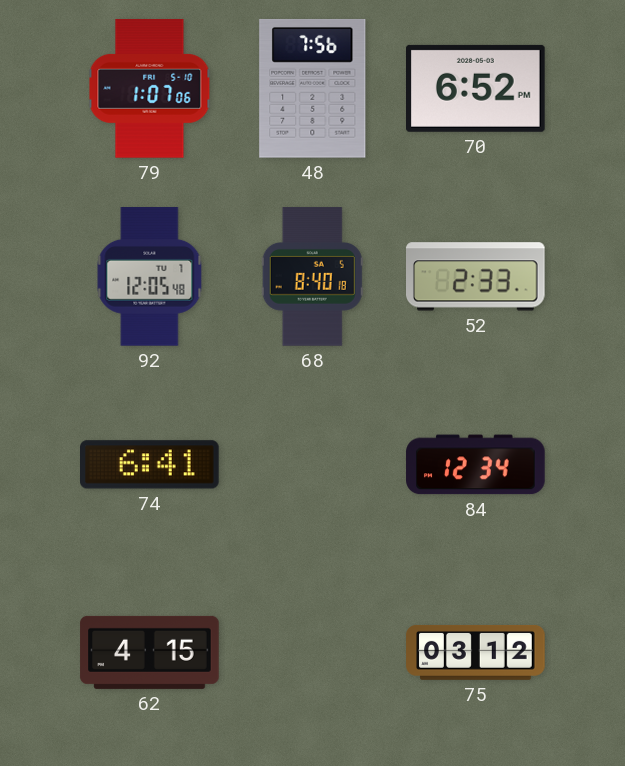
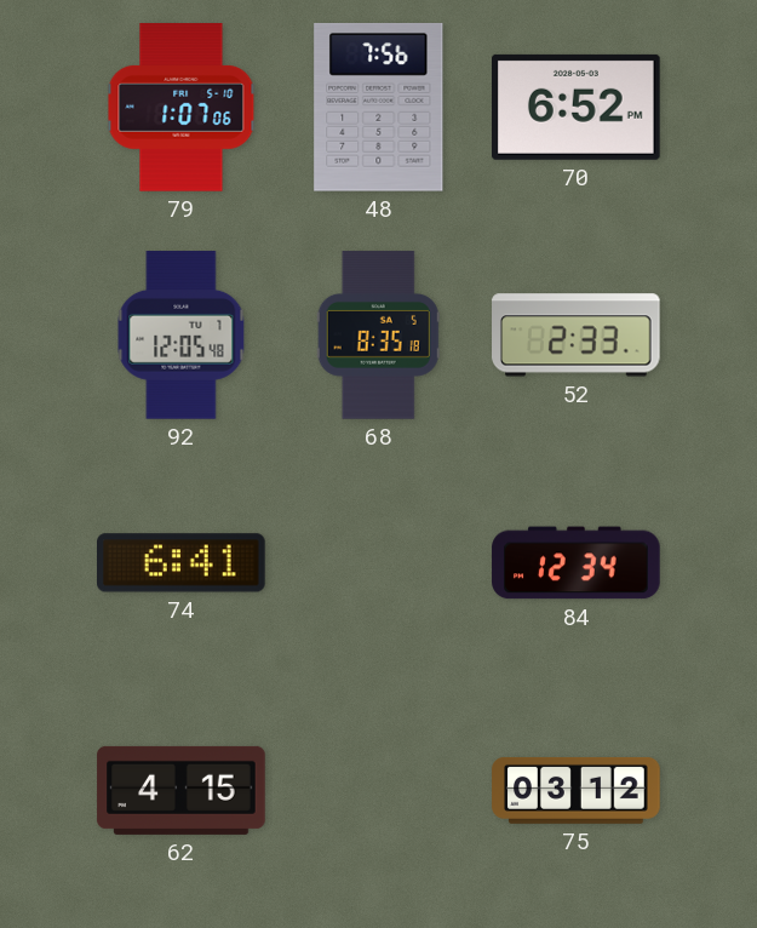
68: 8:40 -> 8:35
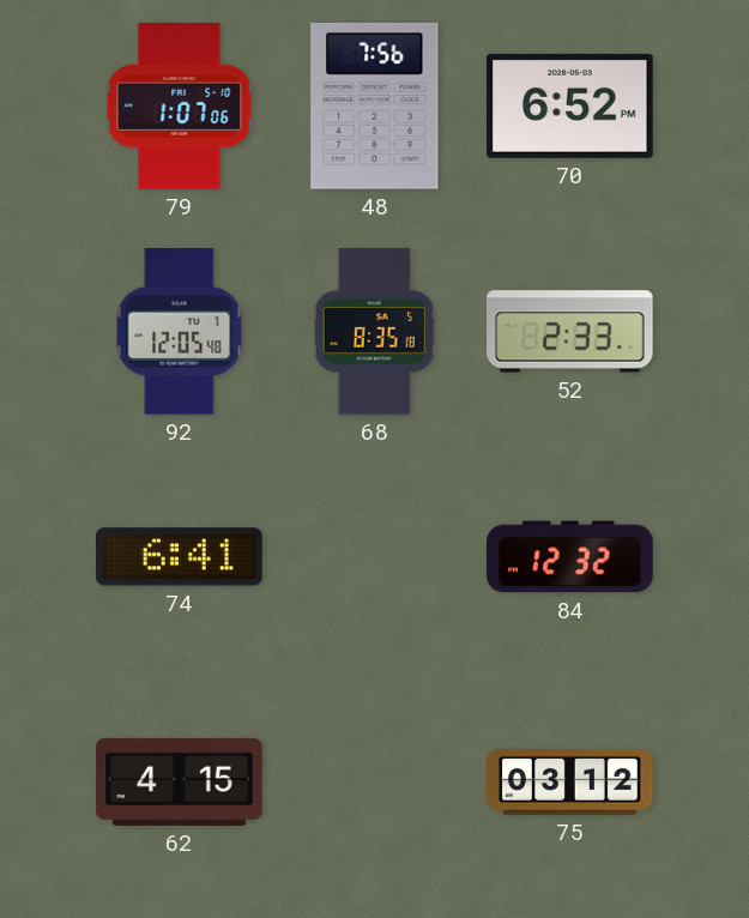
84: 12:34 -> 12:32
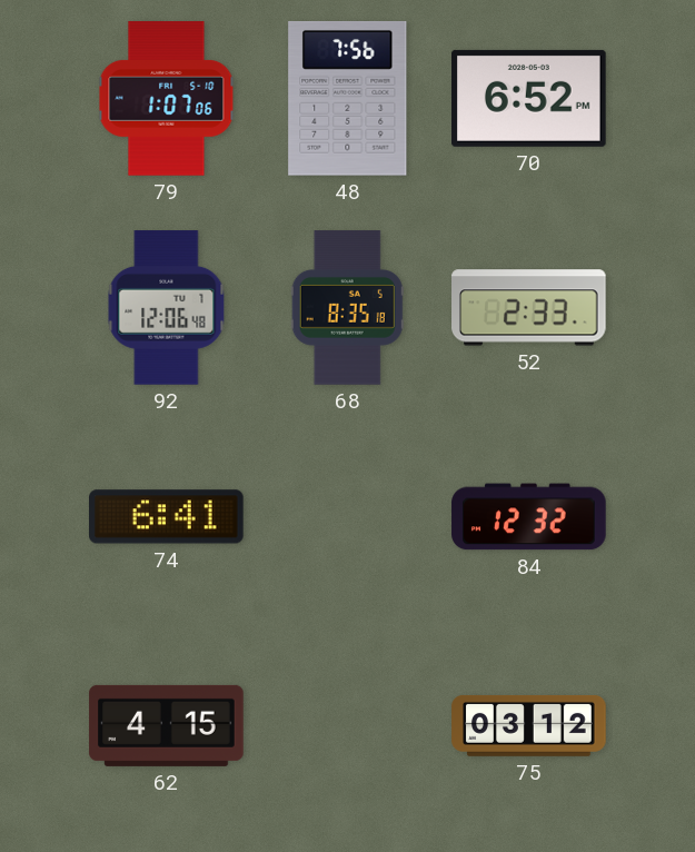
92: 12:05 -> 12:06
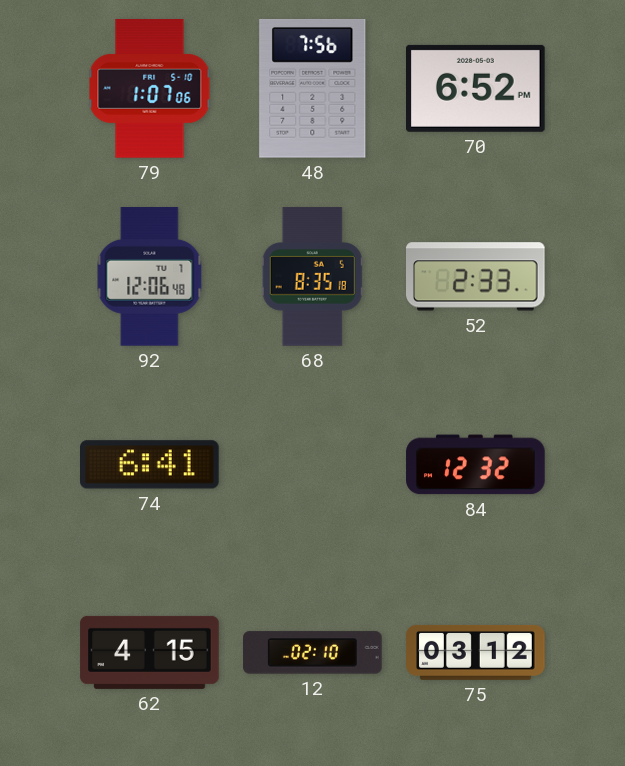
12: none -> 02:10
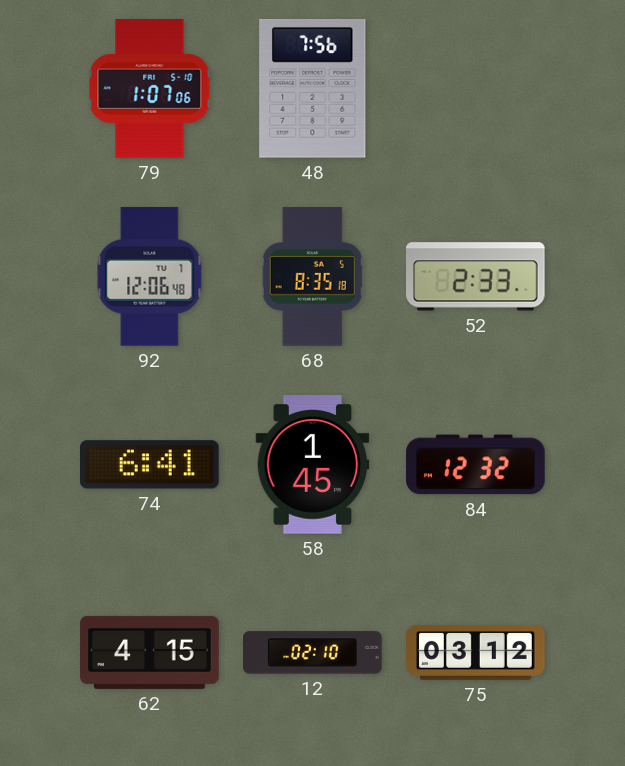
70: 6:52 -> none
58: none -> 1:45
